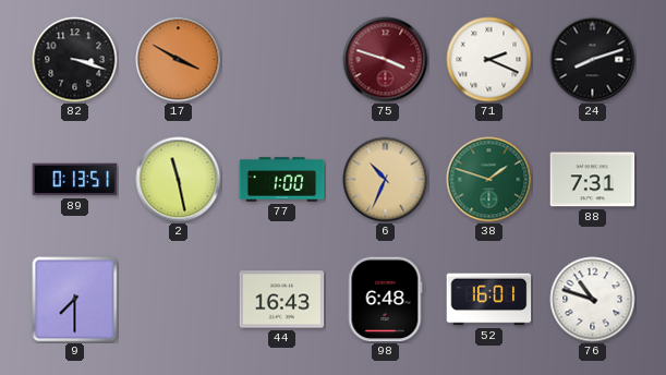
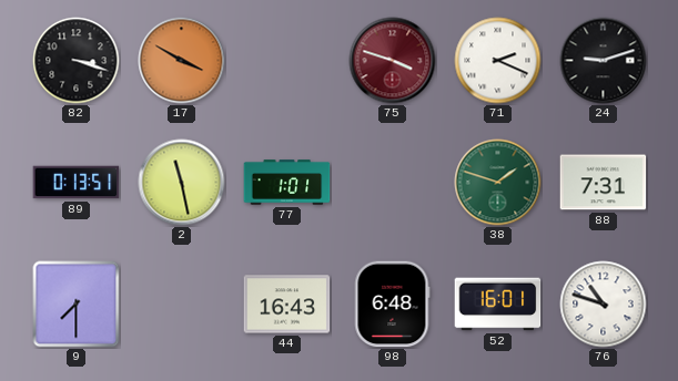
24: 8:12 -> 9:12
77: 1:00 -> 1:01
6: 10:34 -> none
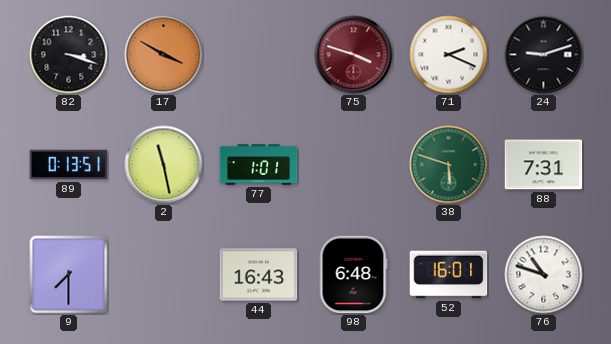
38: 1:48 -> 5:48
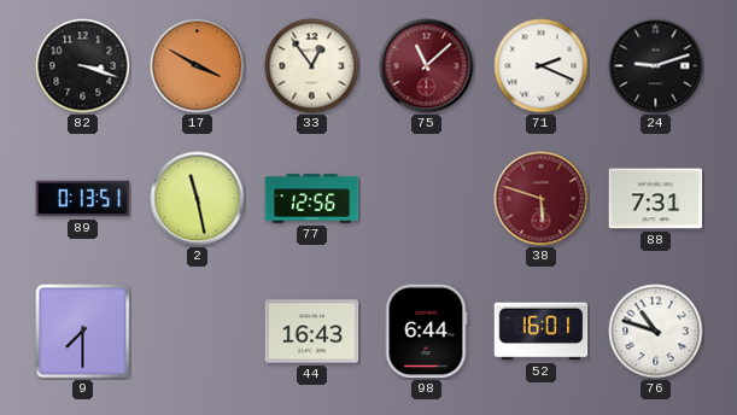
33: none -> 12:54
75: 3:48 -> 11:08
77: 1:01 -> 12:56
38 dial: green -> burgundy
98: 6:48 -> 6:44
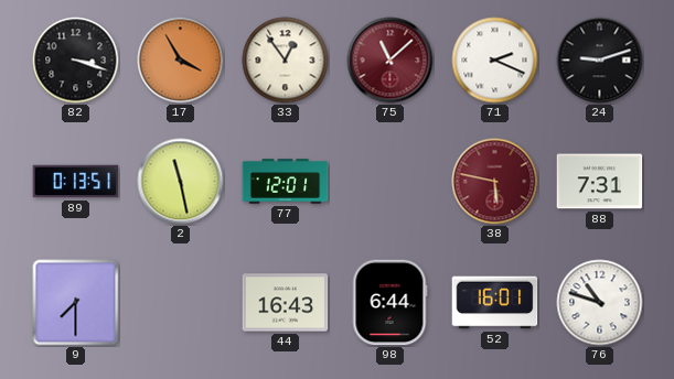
17: 3:50 -> 3:55
77: 12:56 -> 12:01
38: 5:48 -> 5:47
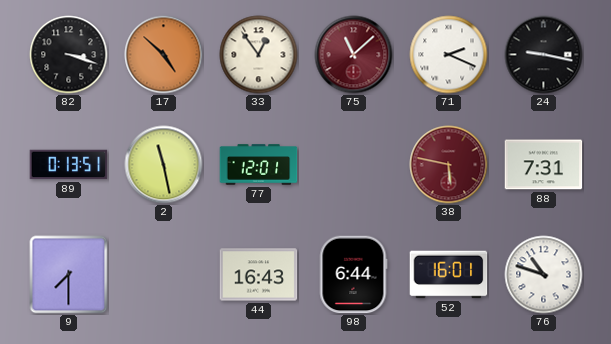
17: 3:55 -> 4:52
24: 9:12 -> 9:17
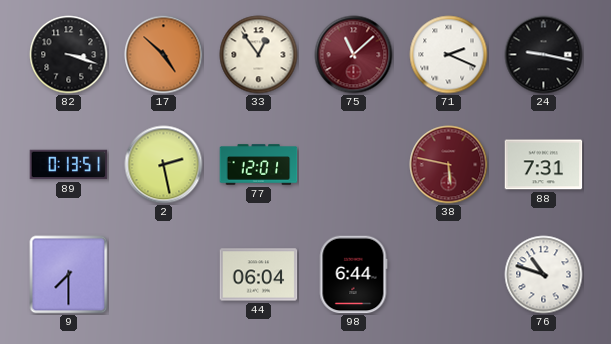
2: 11:28 -> 2:28
44: 16:43 -> 06:04
52: 16:01 -> none
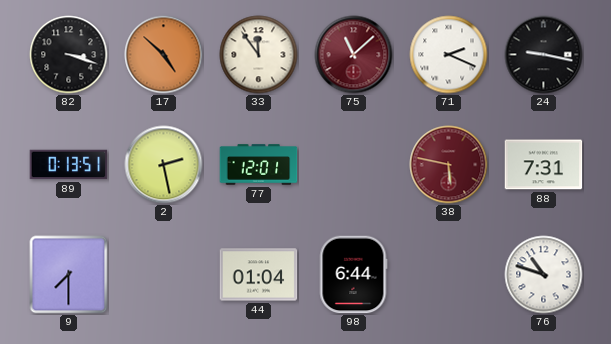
33: 12:54 -> 11:54
44: 06:04 -> 01:04
